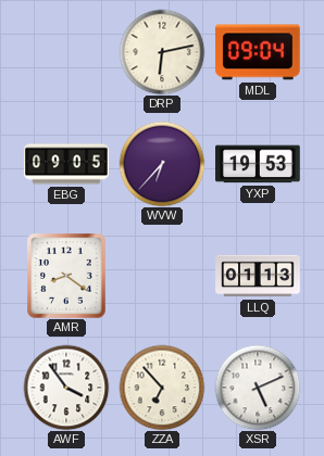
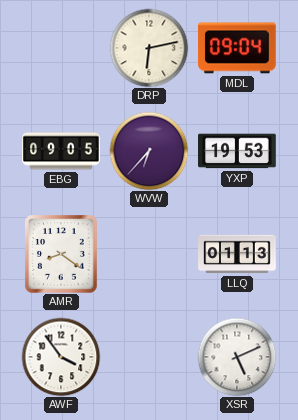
ZZA: 6:53 -> none
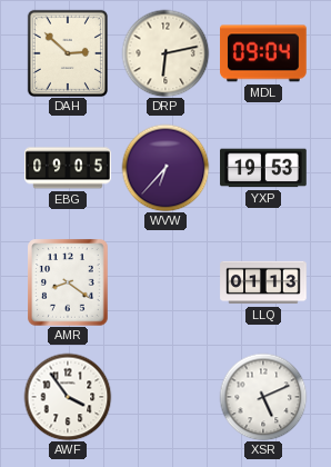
DAH: none -> 2:52
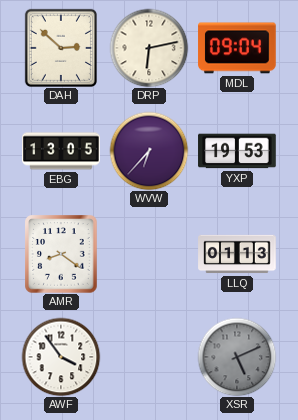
EBG: 09:05 -> 13:05
XSR dial: white -> grey
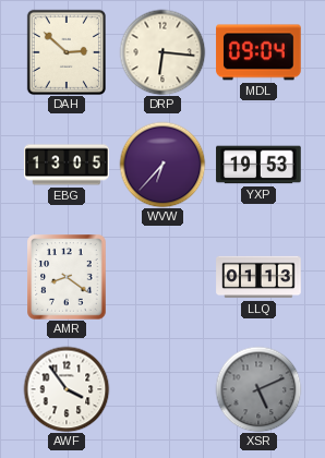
DRP: 6:13 -> 6:16
